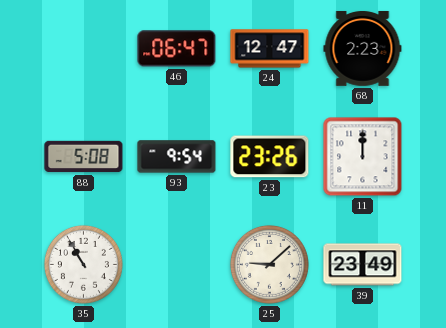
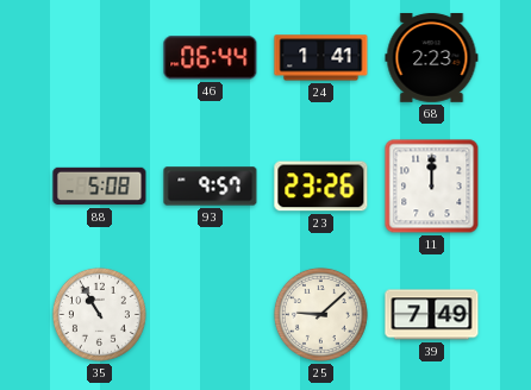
46: 06:47 -> 06:44
24: 12:47 -> 1:41
93: 9:54 -> 9:57
39: 23:49 -> 7:49
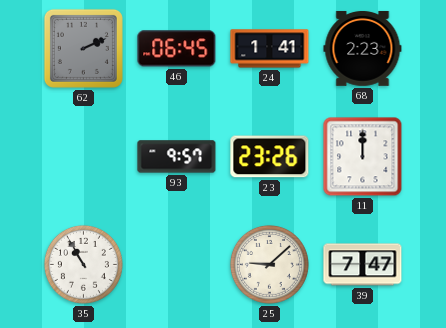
62: none -> 2:11
46: 06:44 -> 06:45
88: 5:08 -> none
39: 7:49 -> 7:47
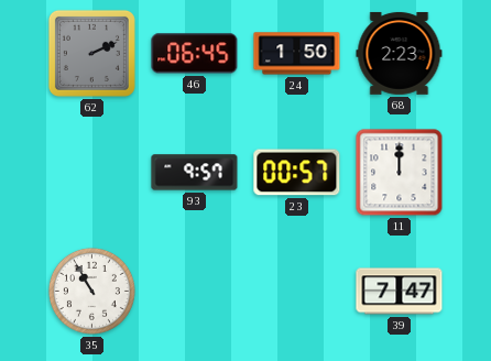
24: 1:41 -> 1:50
23: 23:26 -> 00:57
25: 9:08 -> none
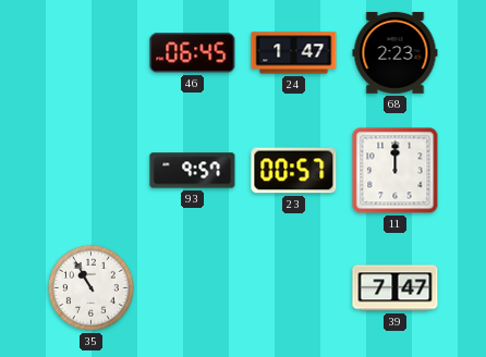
62: 2:11 -> none
24: 1:50 -> 1:47
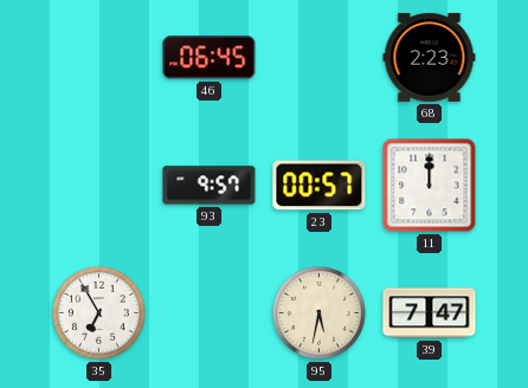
24: 1:47 -> none
35: 10:55 -> 6:55
95: none -> 5:32
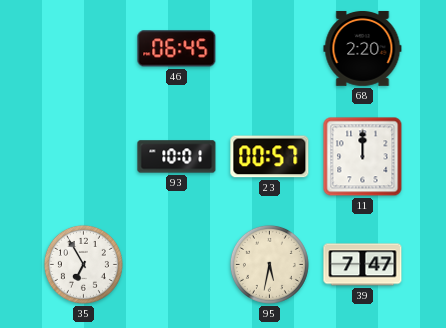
68: 2:23 -> 2:20
93: 9:57 -> 10:01
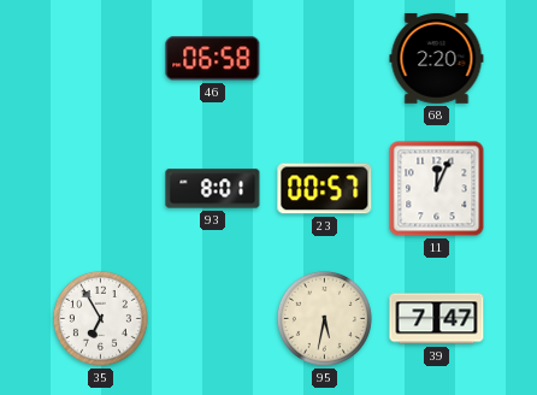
46: 06:45 -> 06:58
93: 10:01 -> 8:01
11: 12:00 -> 12:04
